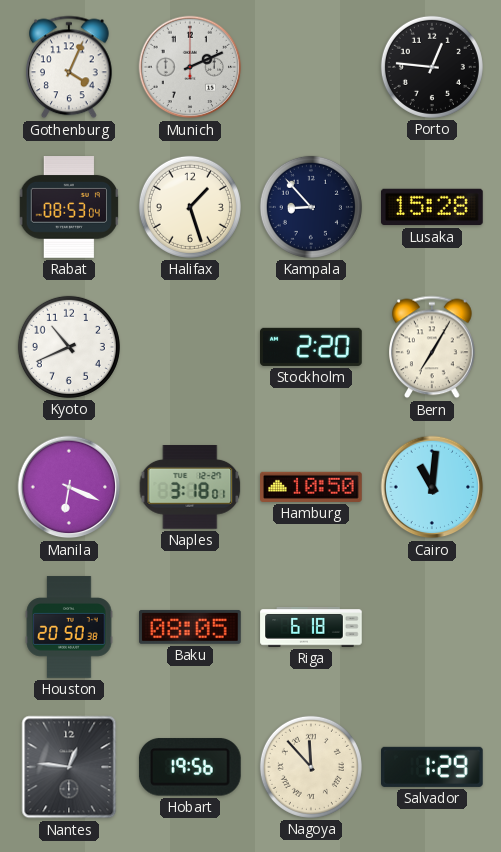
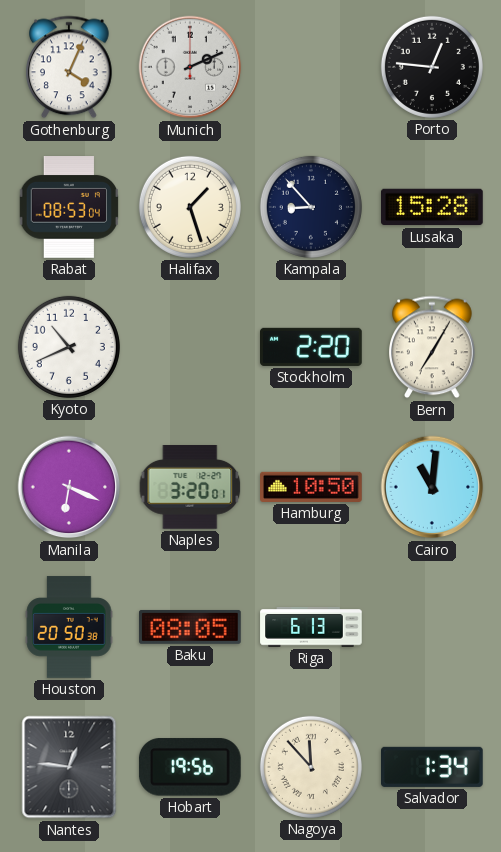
Naples: 3:18 -> 3:20
Riga: 6:18 -> 6:13
Salvador: 1:29 -> 1:34
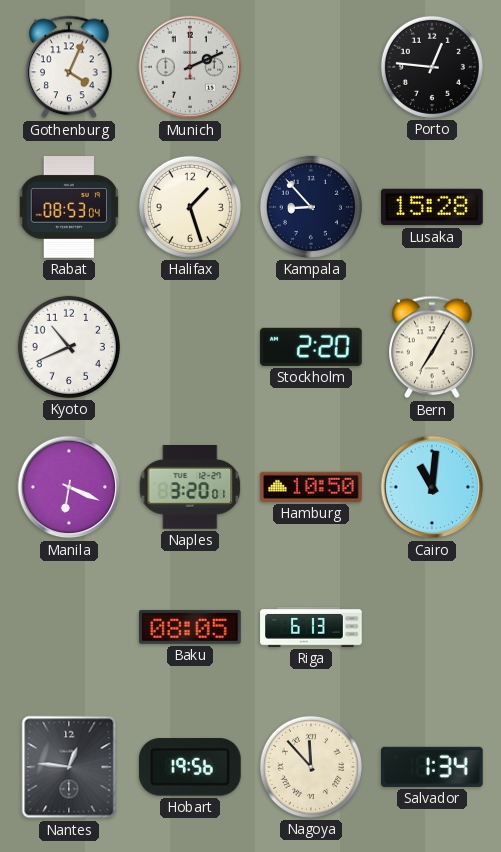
Houston: 20:50 -> none
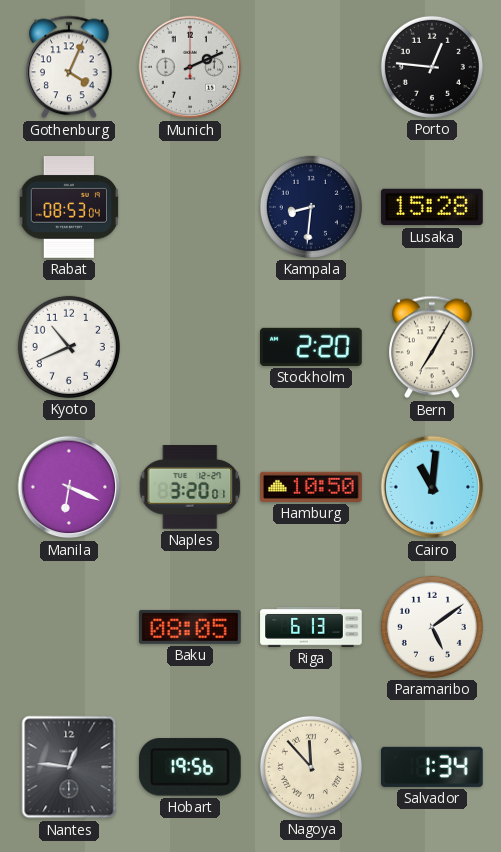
Halifax: 1:27 -> none
Kampala: 8:53 -> 8:31
Paramaribo: none -> 5:09
